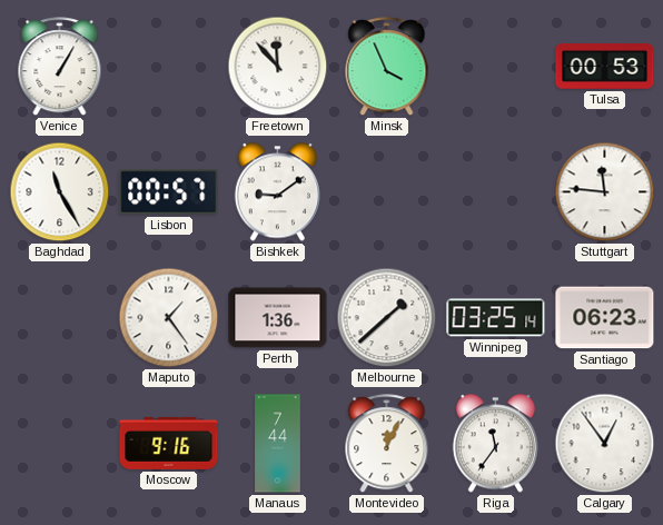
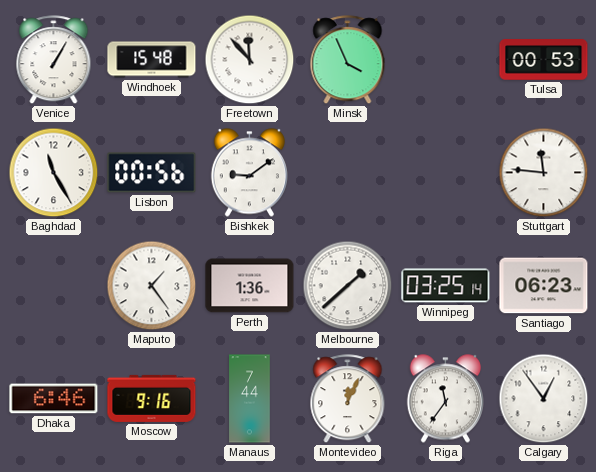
Windhoek: none -> 15:48
Lisbon: 00:57 -> 00:56
Dhaka: none -> 6:46
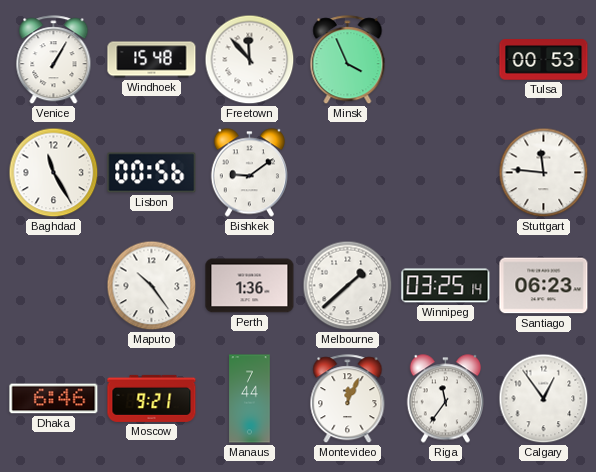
Maputo: 1:24 -> 10:24
Moscow: 9:16 -> 9:21
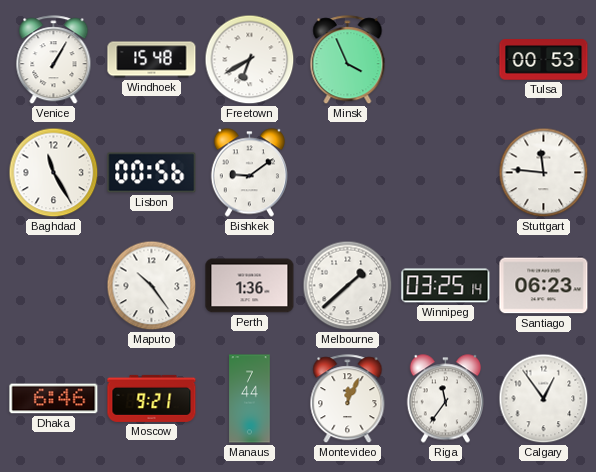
Freetown: 11:53 -> 6:40
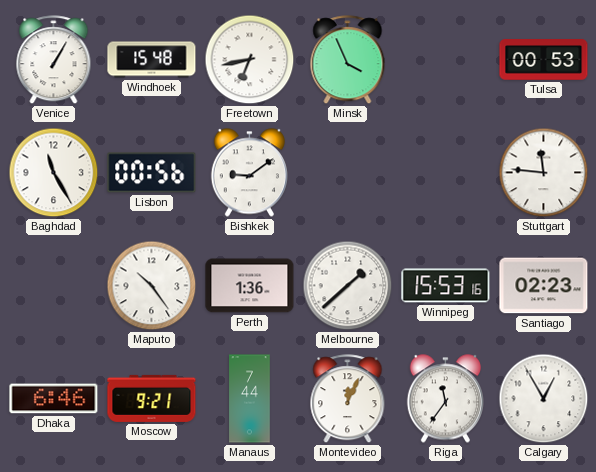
Freetown: 6:40 -> 6:43
Winnipeg: 03:25 -> 15:53
Santiago: 06:23 -> 02:23
Calgary: 12:54 -> 12:55
